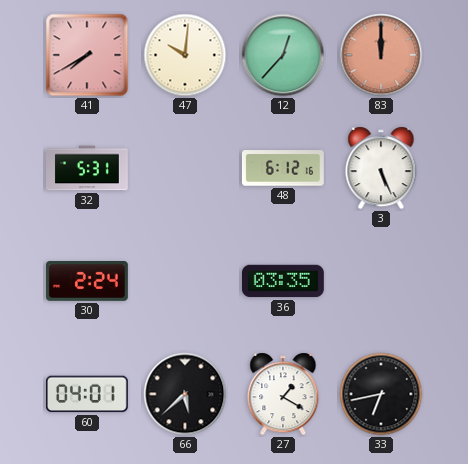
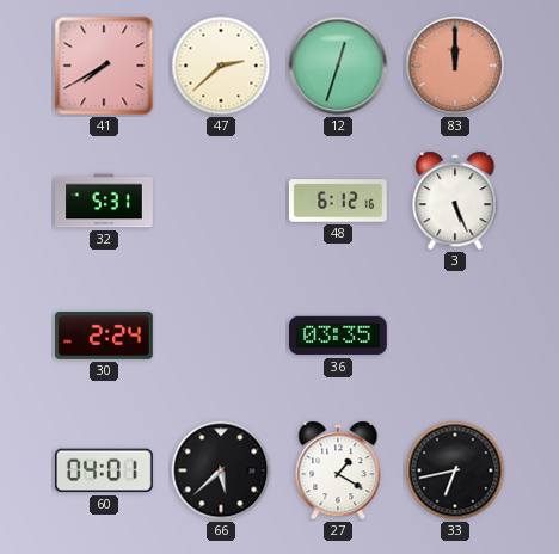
47: 10:01 -> 2:38
12: 12:37 -> 12:33
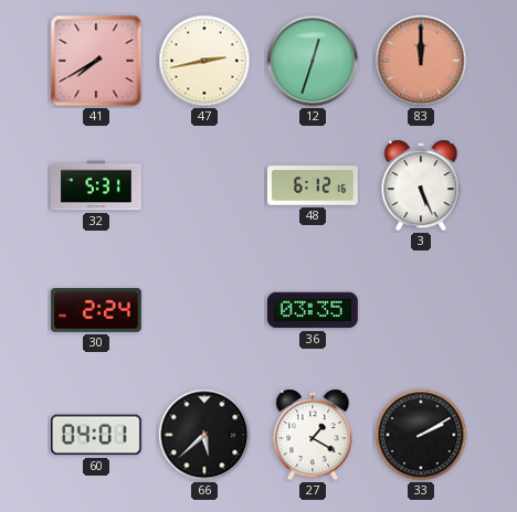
47: 2:38 -> 2:43
33: 6:43 -> 2:10
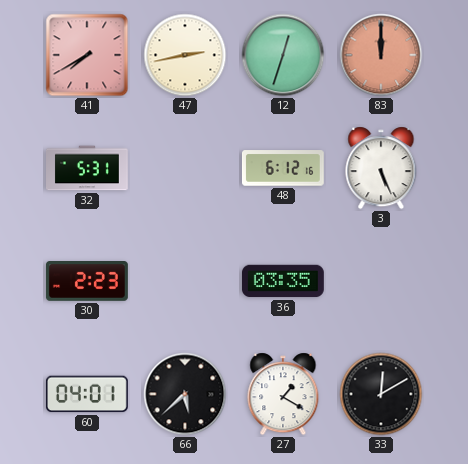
30: 2:24 -> 2:23
33: 2:10 -> 12:10
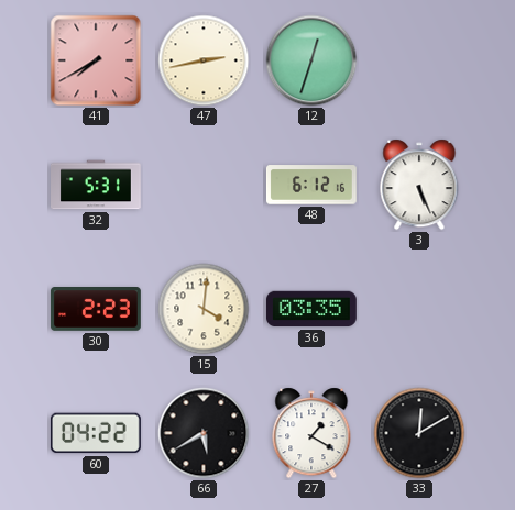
83: 12:00 -> none
15: none -> 4:01
60: 04:01 -> 04:22
66: 5:38 -> 5:40
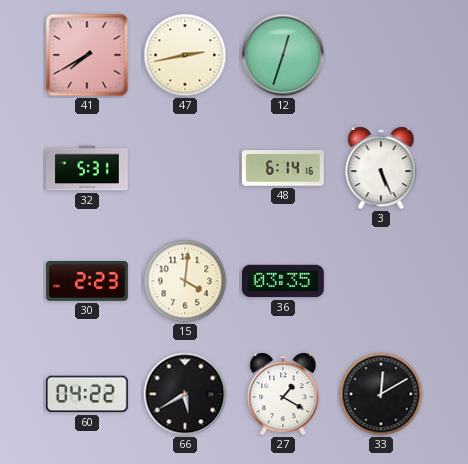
48: 6:12 -> 6:14
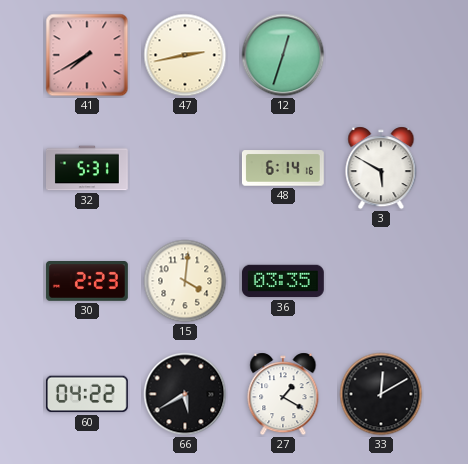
3: 5:26 -> 5:50
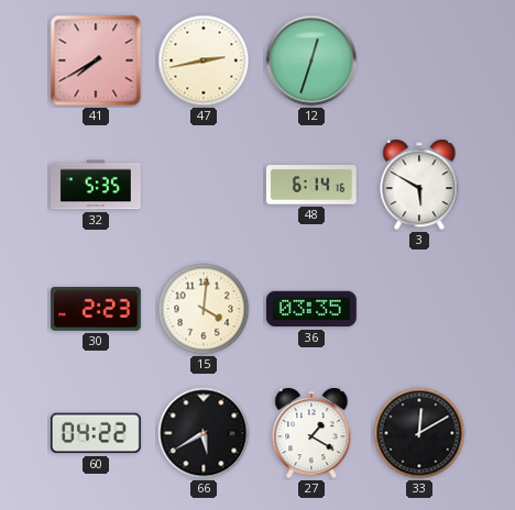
32: 5:31 -> 5:35
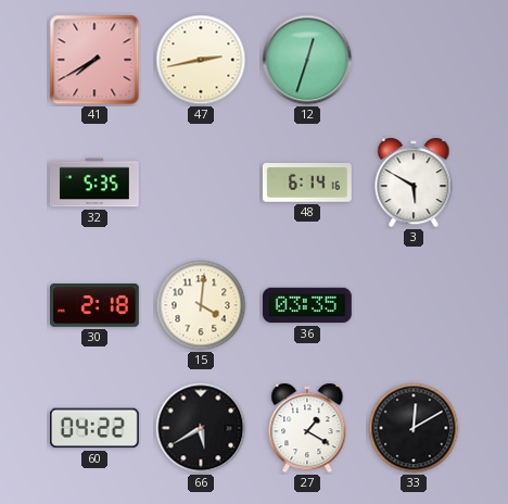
30: 2:23 -> 2:18
